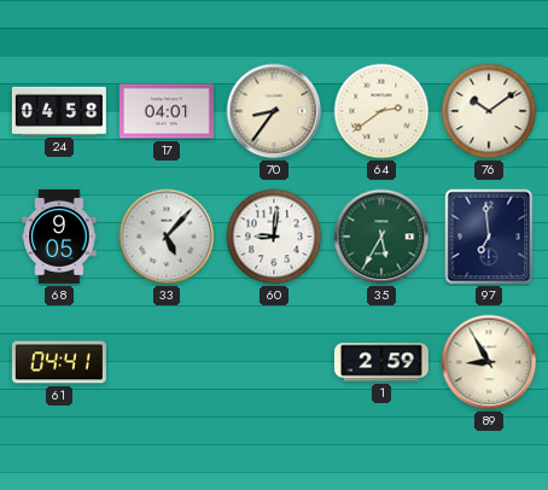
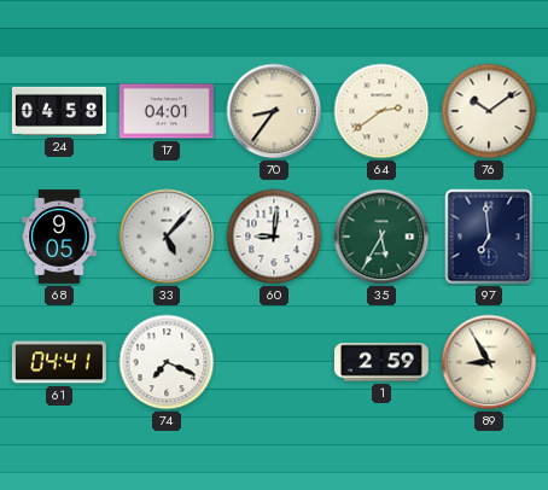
74: none -> 7:19
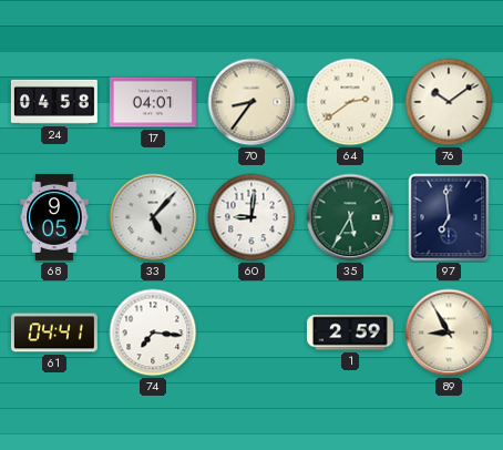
74: 7:19 -> 7:16
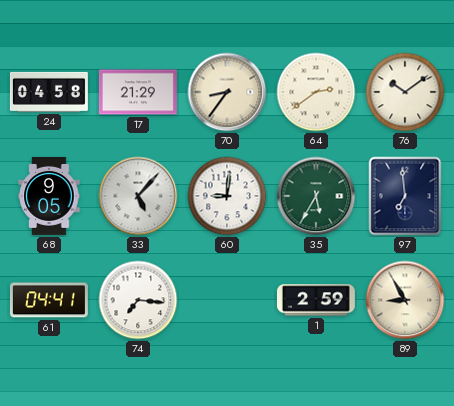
17: 04:01 -> 21:29
